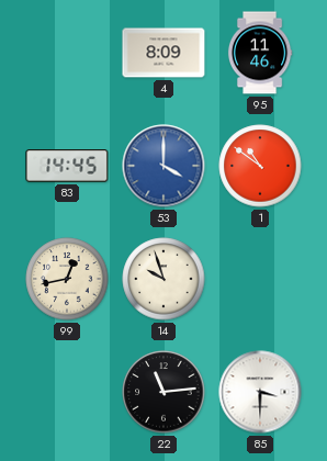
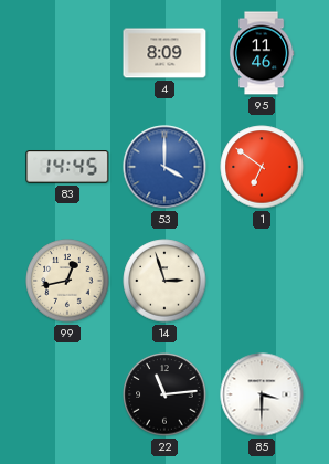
1: 10:51 -> 6:51
14: 9:57 -> 2:57
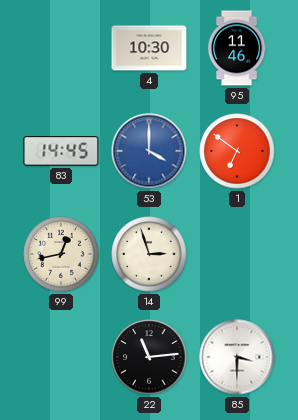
4: 8:09 -> 10:30
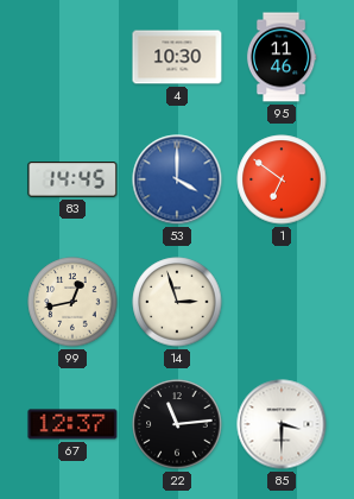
67: none -> 12:37
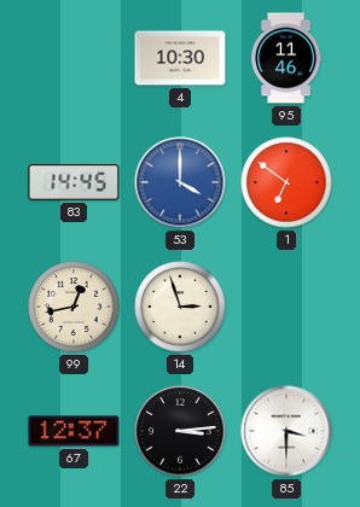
22: 11:14 -> 3:14
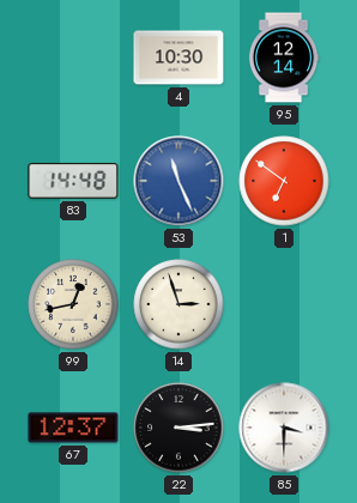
95: 11:46 -> 12:14
83: 14:45 -> 14:48
53: 4:00 -> 11:26
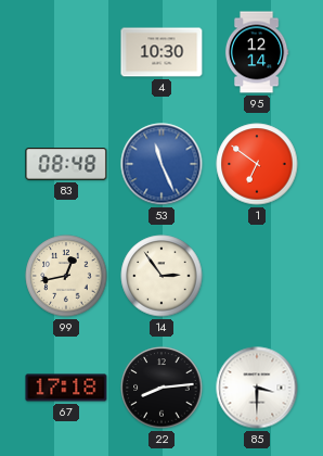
83: 14:48 -> 08:48
14: 2:57 -> 2:54
67: 12:37 -> 17:18
22: 3:14 -> 8:14
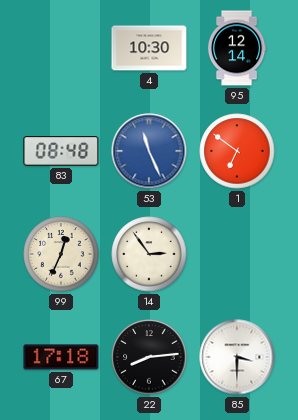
99: 12:43 -> 12:34
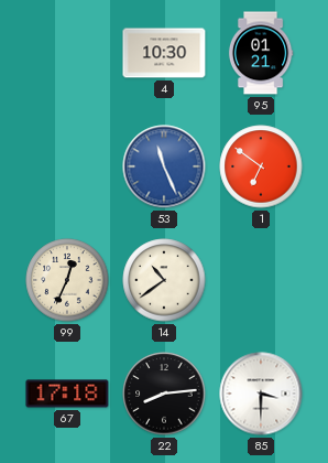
95: 12:14 -> 01:21
83: 08:48 -> none
14: 2:54 -> 10:39
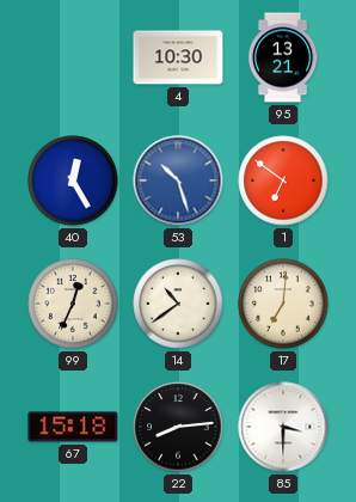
95: 01:21 -> 13:21
40: none -> 12:25
53: 11:26 -> 10:27
17: none -> 7:01
67: 17:18 -> 15:18
